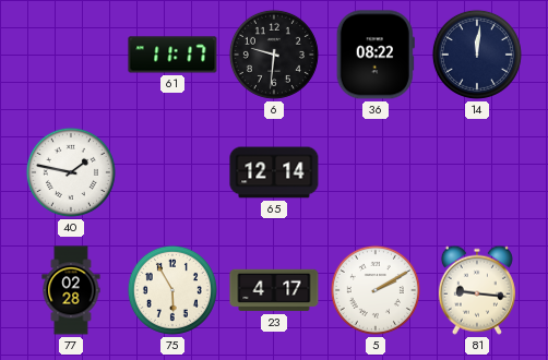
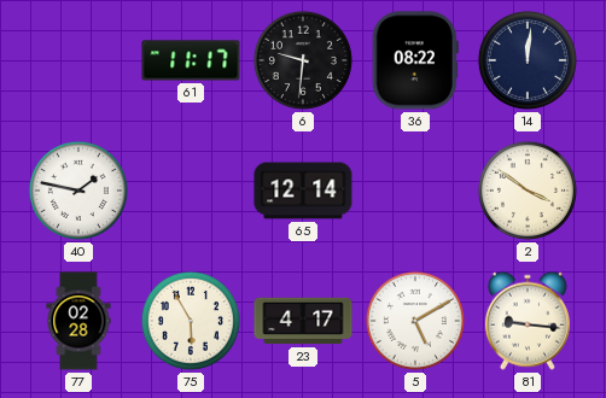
2: none -> 3:51
5: 2:10 -> 5:10
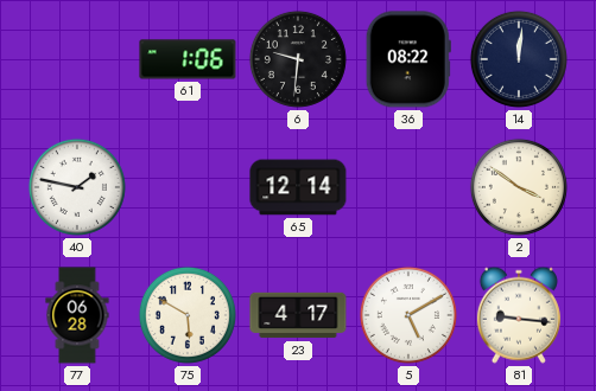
61: 11:17 -> 1:06
77: 02:28 -> 06:28
75: 5:55 -> 5:50
